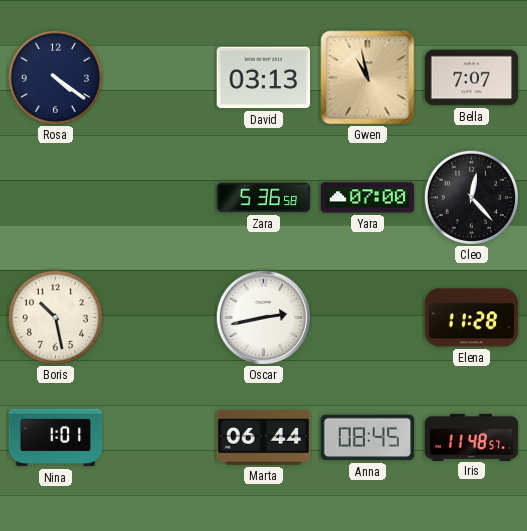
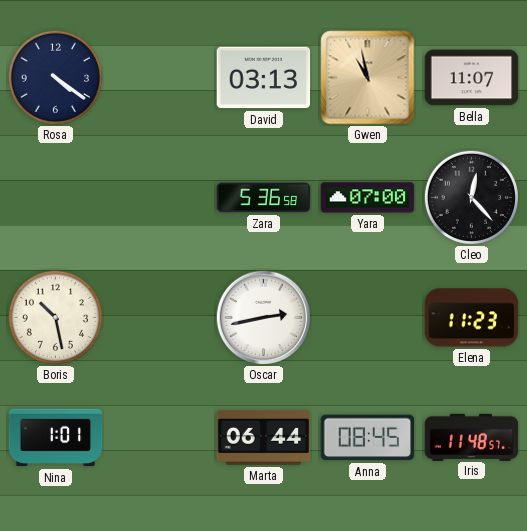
Bella: 7:07 -> 11:07
Elena: 11:28 -> 11:23
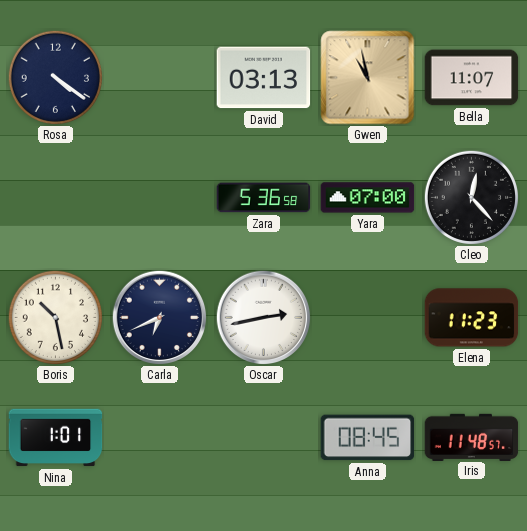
Carla: none -> 6:41
Marta: 06:44 -> none
